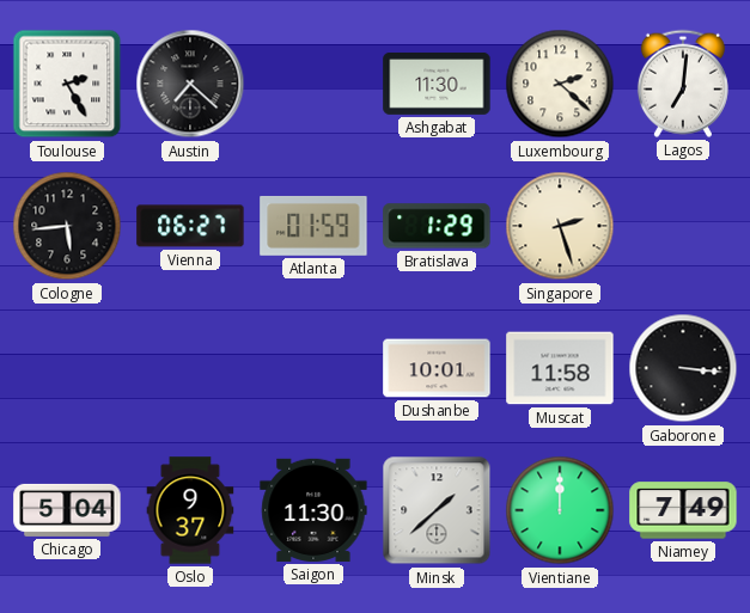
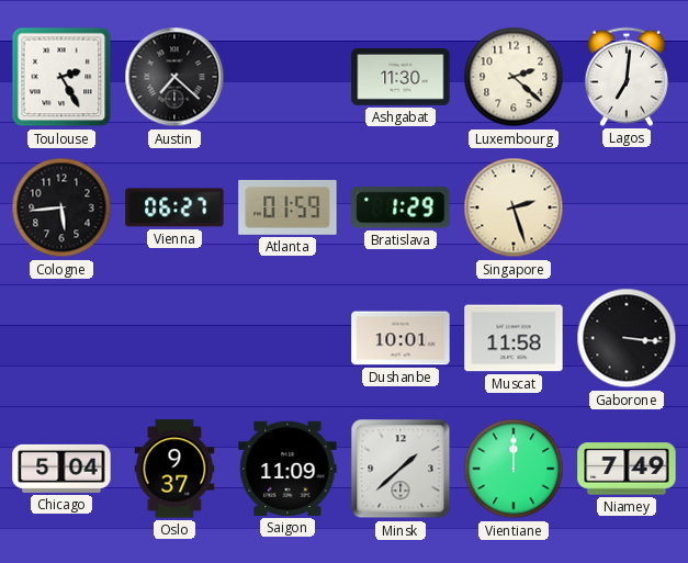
Saigon: 11:30 -> 11:09
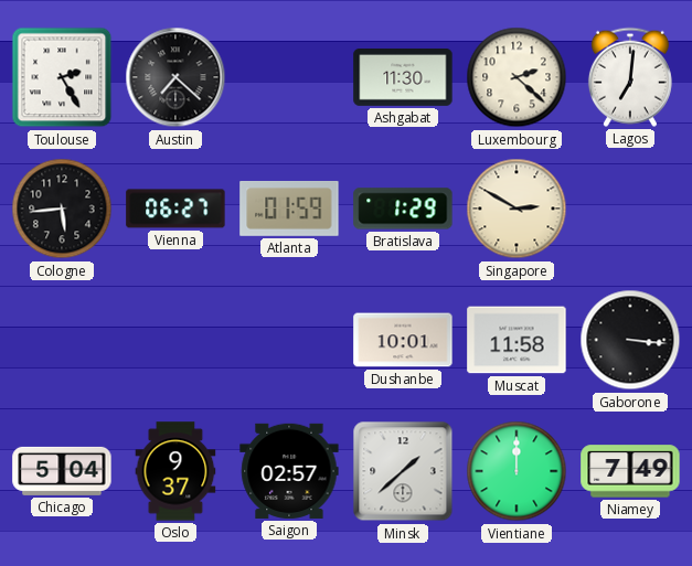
Singapore: 2:27 -> 2:50
Saigon: 11:09 -> 02:57
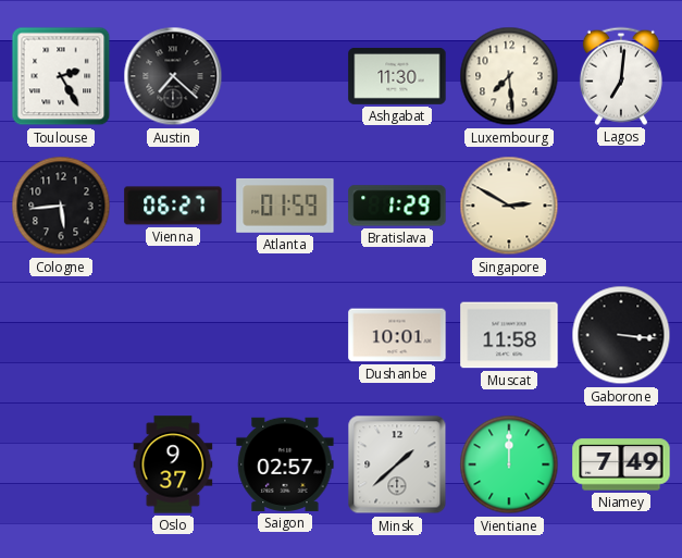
Luxembourg: 2:22 -> 7:29
Chicago: 5:04 -> none
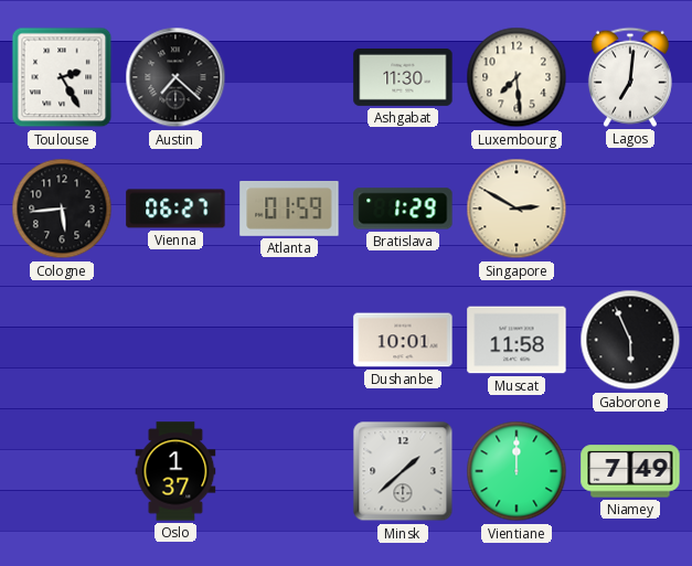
Gaborone: 3:16 -> 5:56
Oslo: 9:37 -> 1:37
Saigon: 02:57 -> none
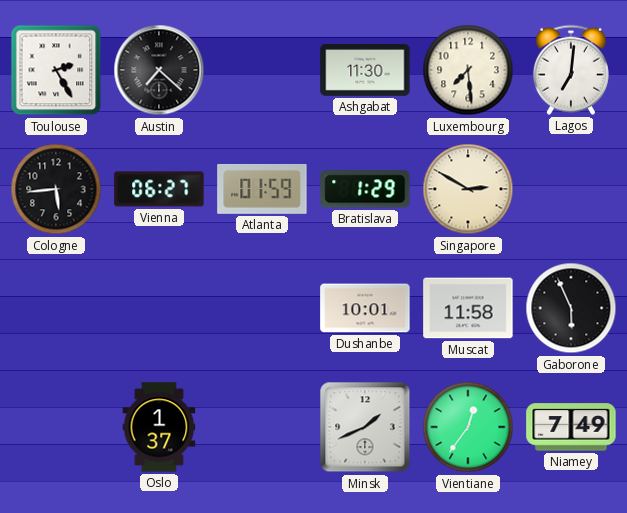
Minsk: 1:38 -> 1:41
Vientiane: 12:00 -> 12:36
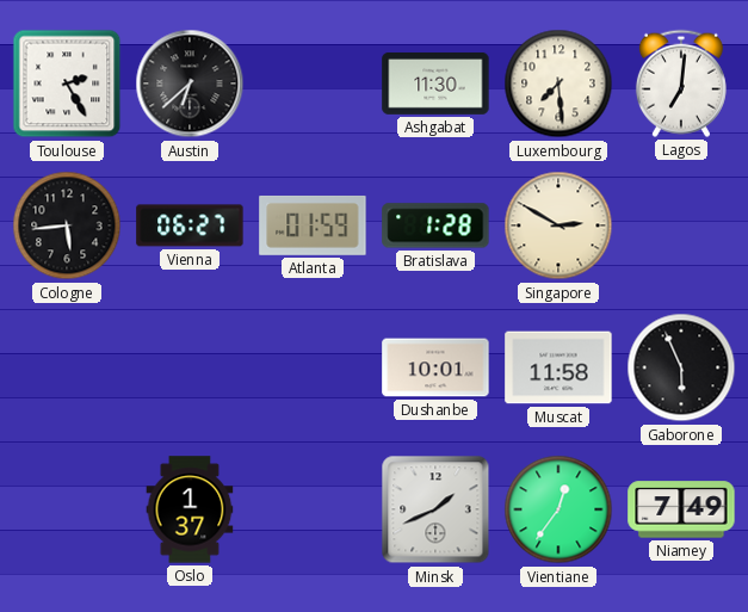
Austin: 7:22 -> 6:38
Bratislava: 1:29 -> 1:28
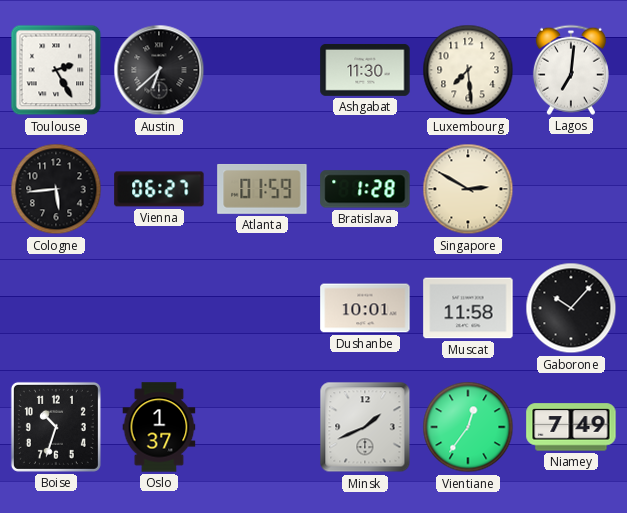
Gaborone: 5:56 -> 10:07
Boise: none -> 10:33
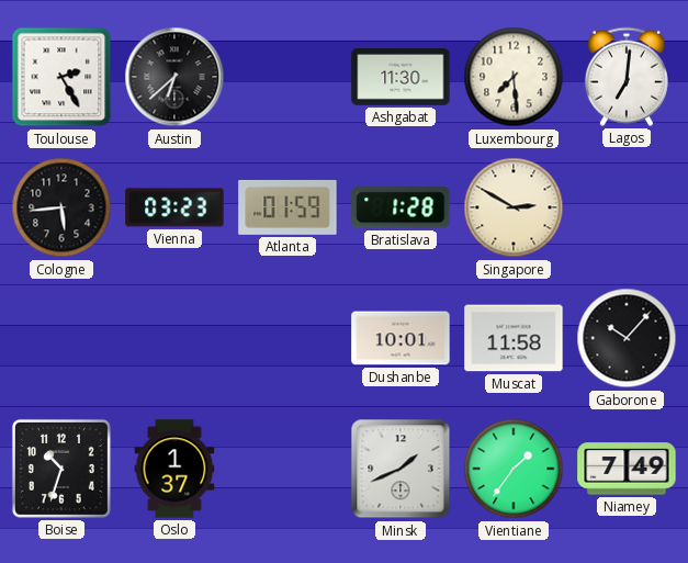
Vienna: 06:27 -> 03:23
Vientiane: 12:36 -> 1:36
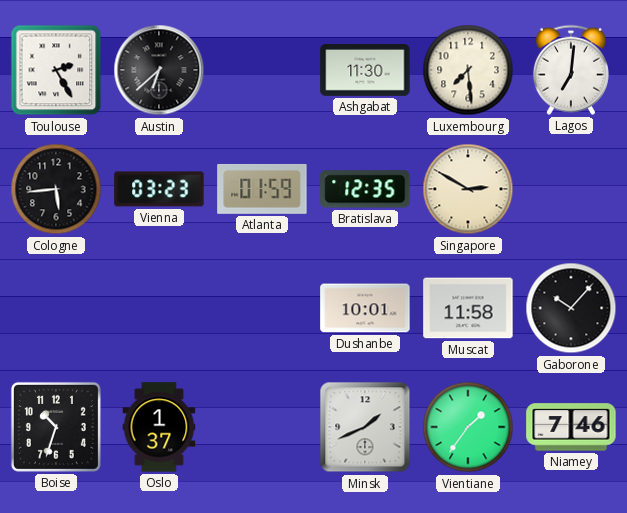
Bratislava: 1:28 -> 12:35
Niamey: 7:49 -> 7:46
